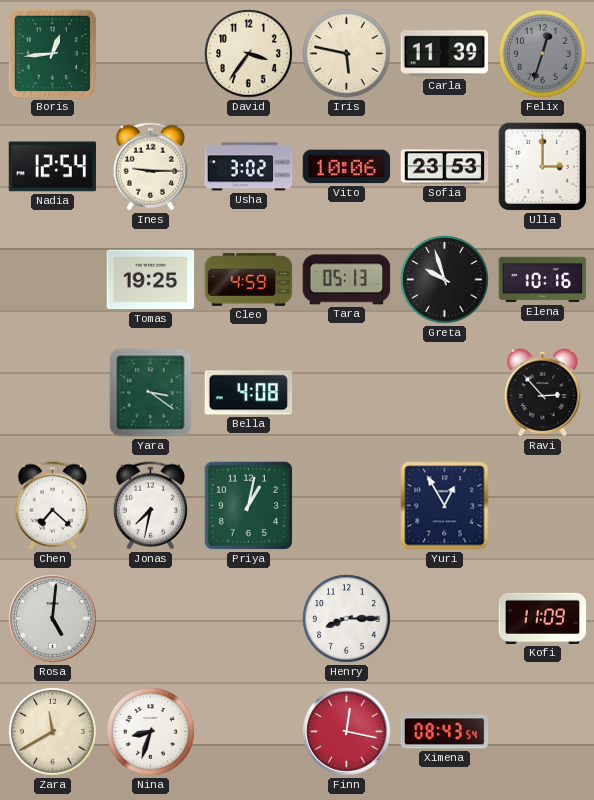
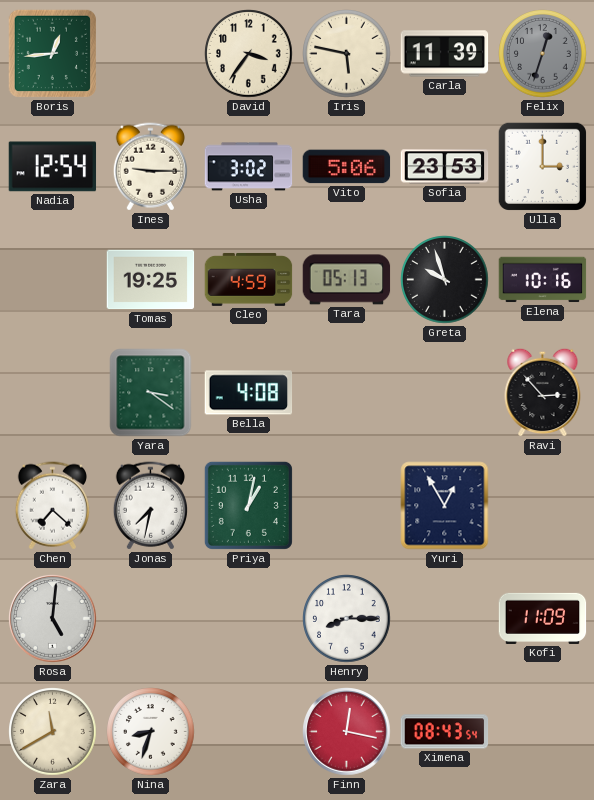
Vito: 10:06 -> 5:06
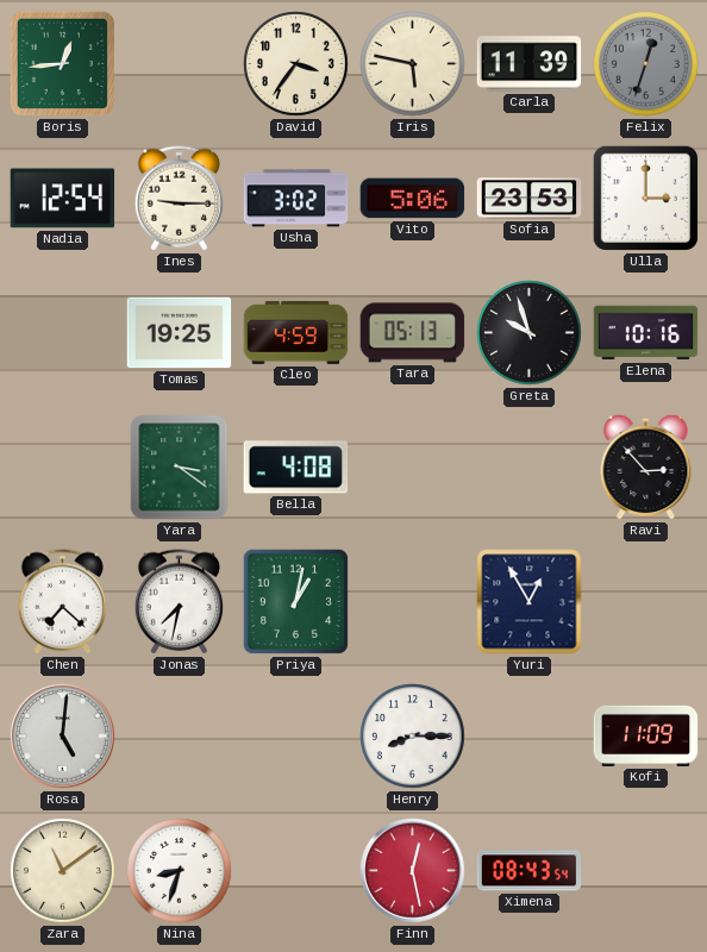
Zara: 11:40 -> 11:09
Finn: 12:17 -> 12:28
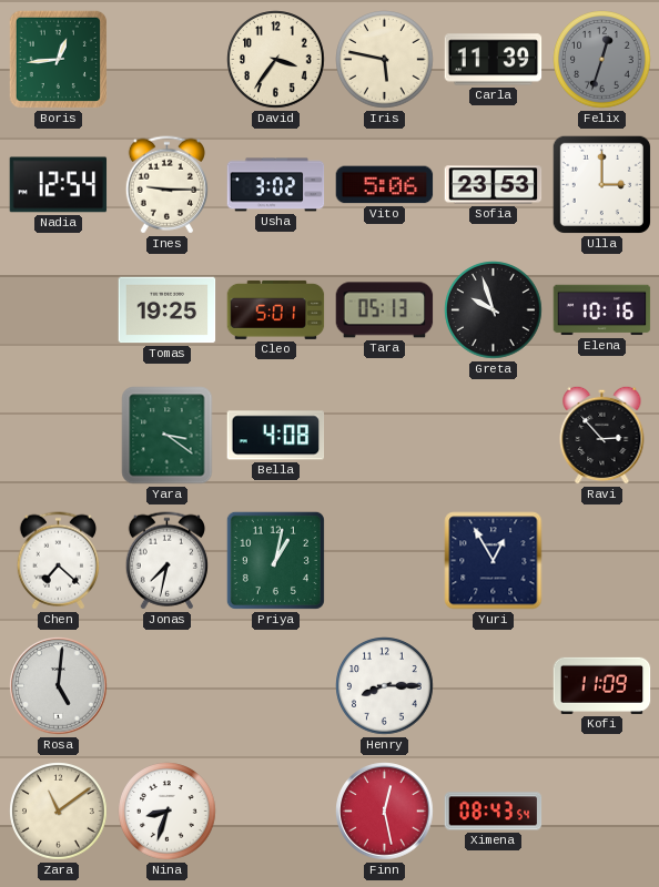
Cleo: 4:59 -> 5:01
